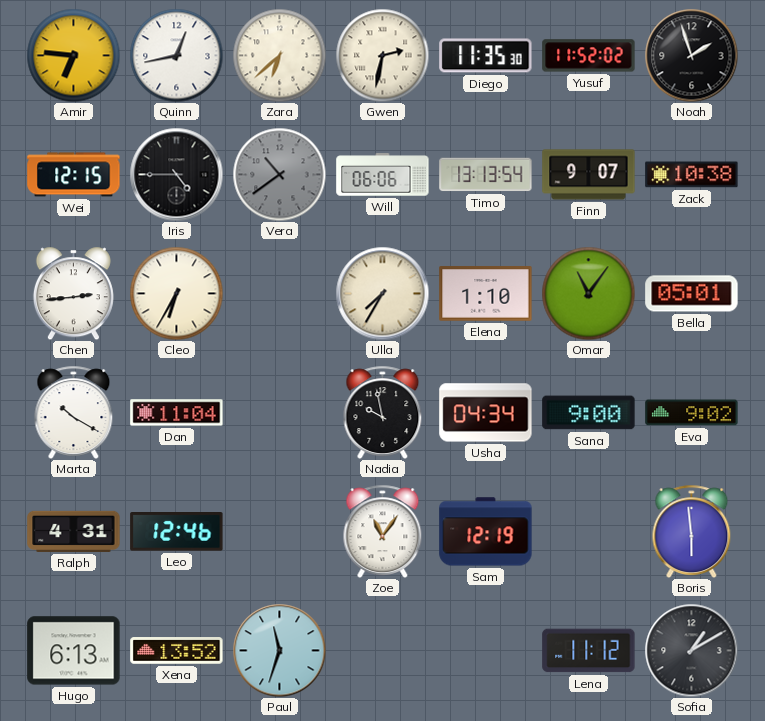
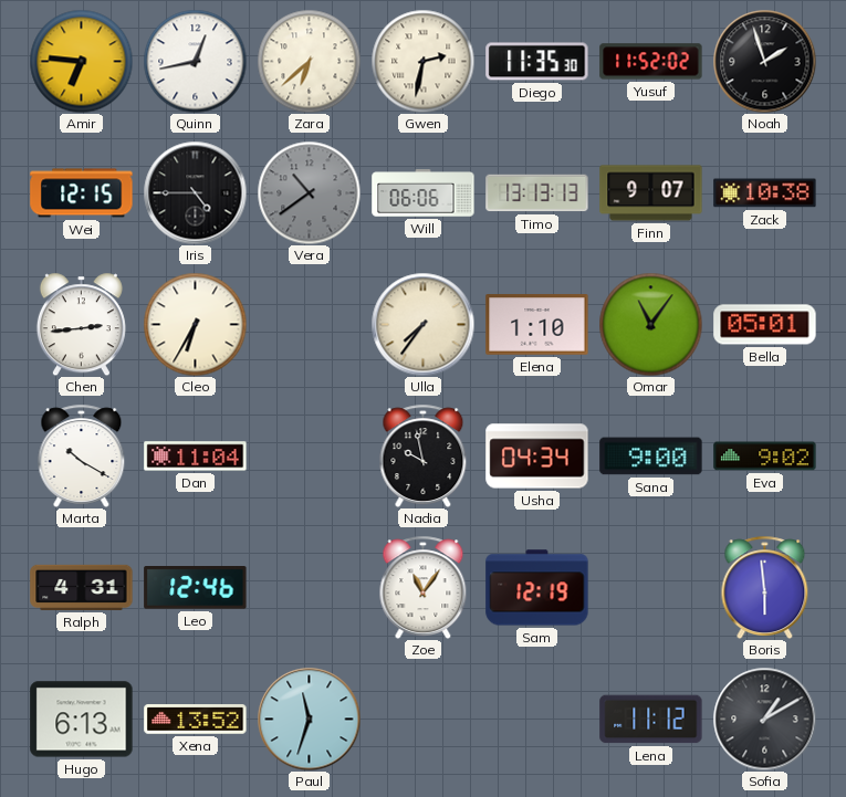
Timo: 13:13:54 -> 13:13:13
Ulla: 7:35 -> 7:36
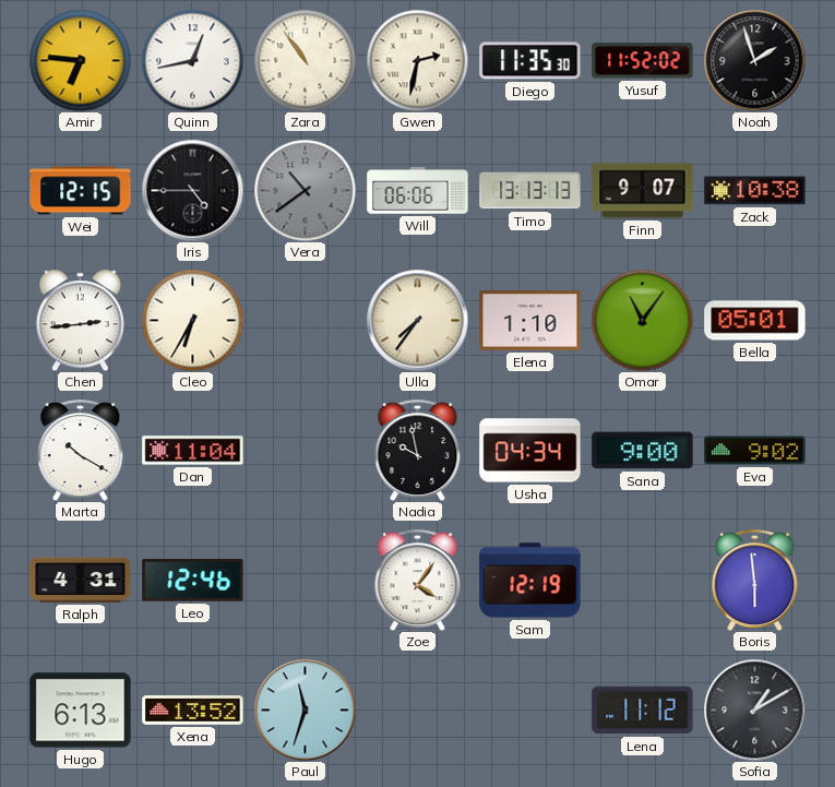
Zara: 6:38 -> 10:54
Zoe: 11:06 -> 4:06
